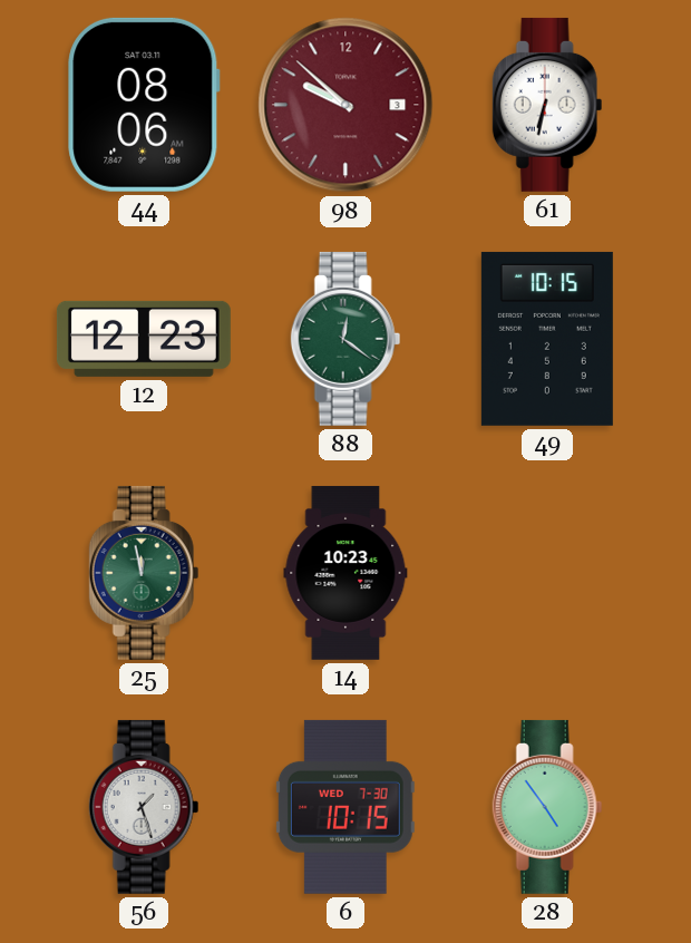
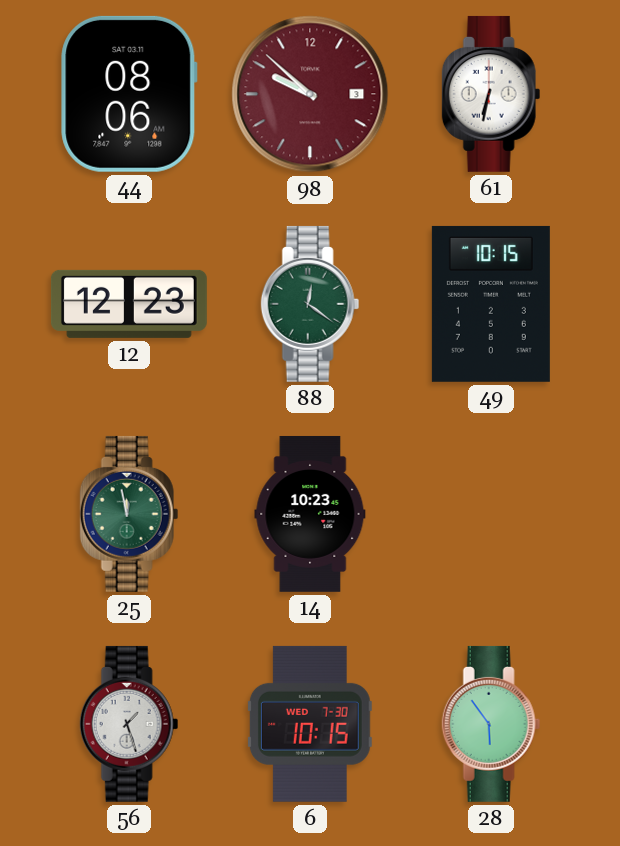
28: 4:54 -> 5:54
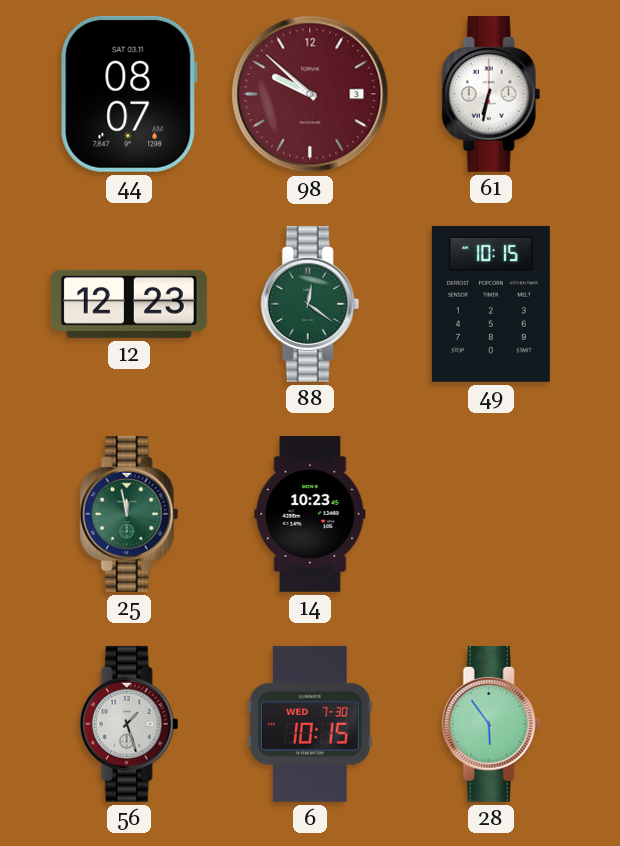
44: 08:06 -> 08:07
